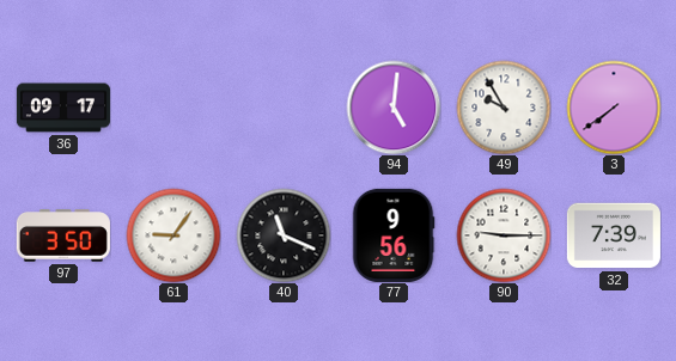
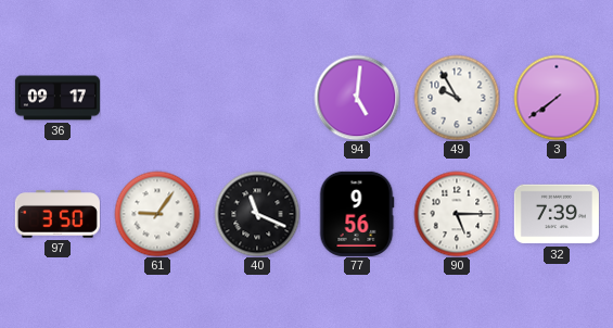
90: 9:15 -> 5:15
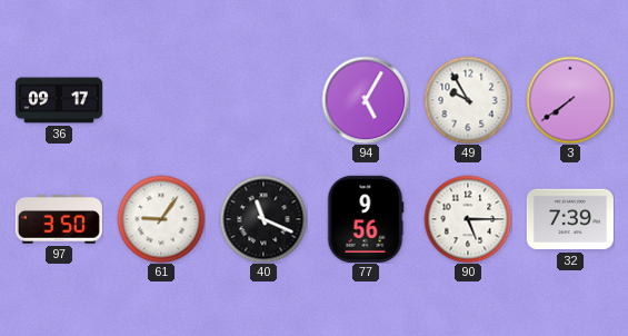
94: 5:01 -> 5:05
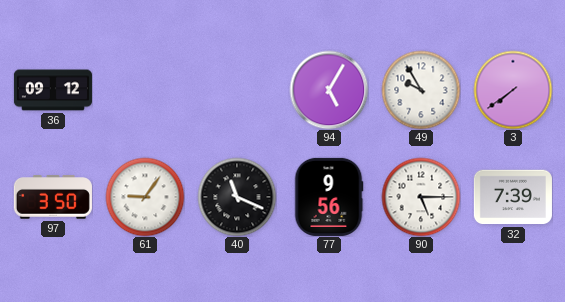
36: 09:17 -> 09:12
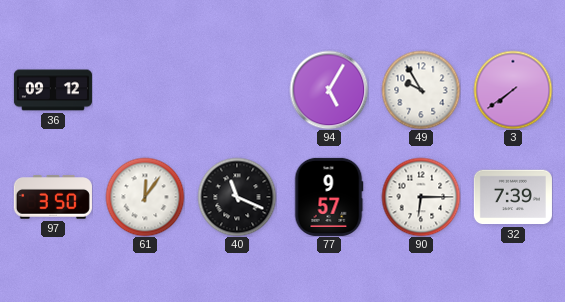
61: 9:06 -> 12:06
77: 9:56 -> 9:57
90: 5:15 -> 6:15
